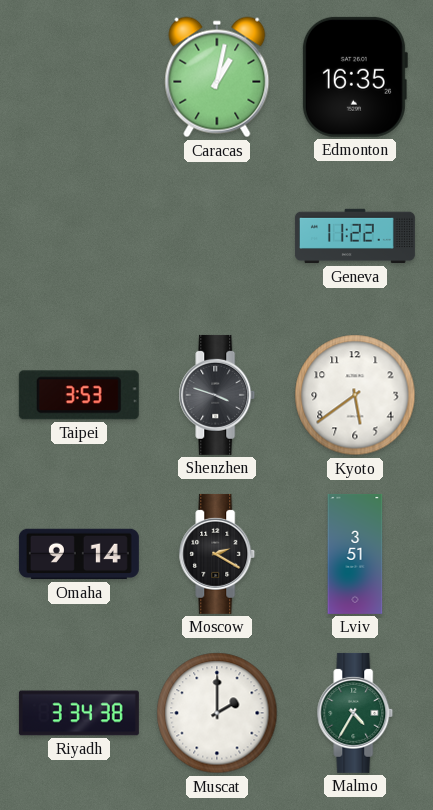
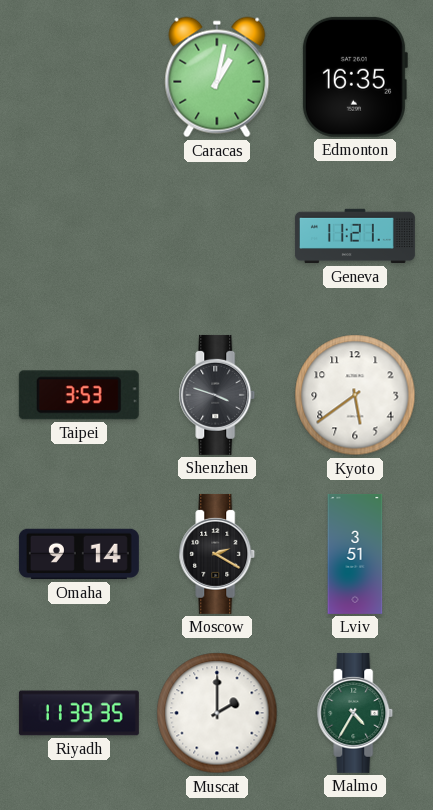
Geneva: 11:22 -> 11:21
Riyadh: 3:34 -> 11:39
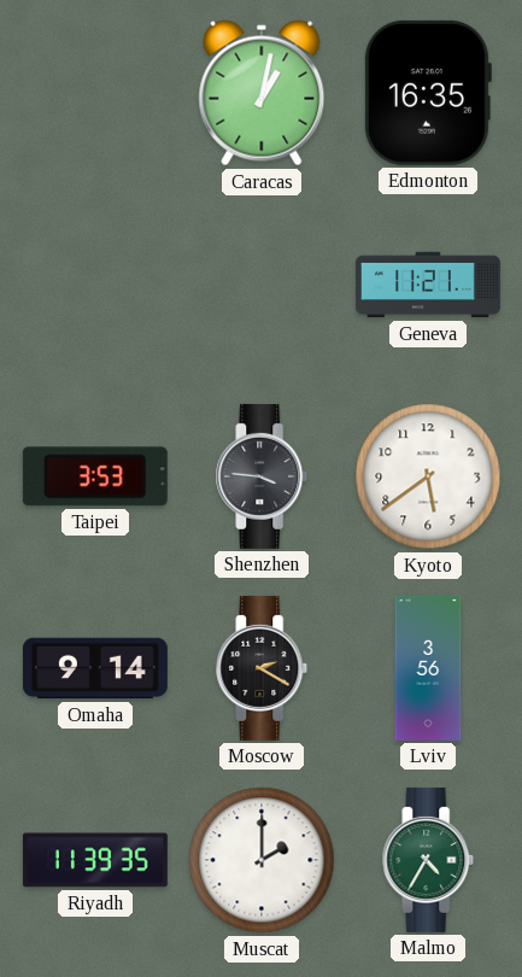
Shenzhen: 3:48 -> 3:46
Lviv: 3:51 -> 3:56
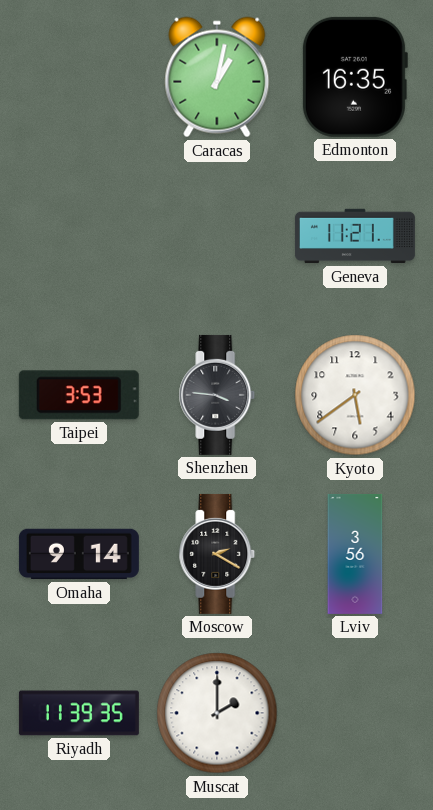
Malmo: 4:35 -> none
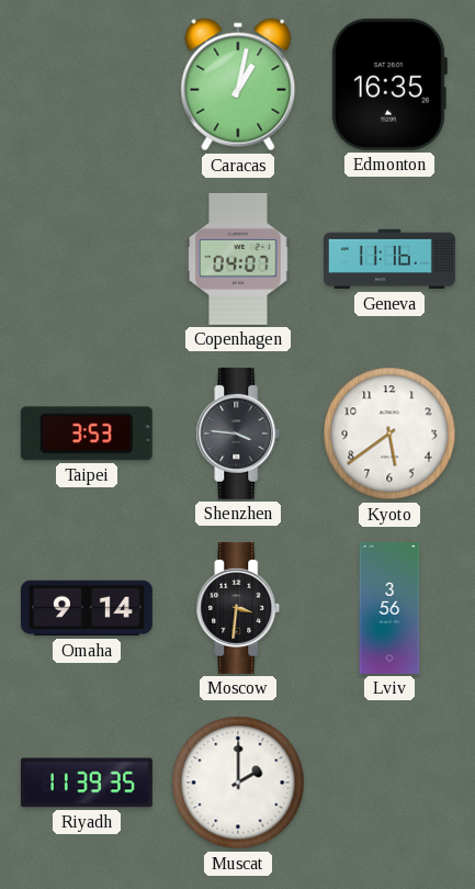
Copenhagen: none -> 04:07
Geneva: 11:21 -> 11:16
Moscow: 2:20 -> 3:31
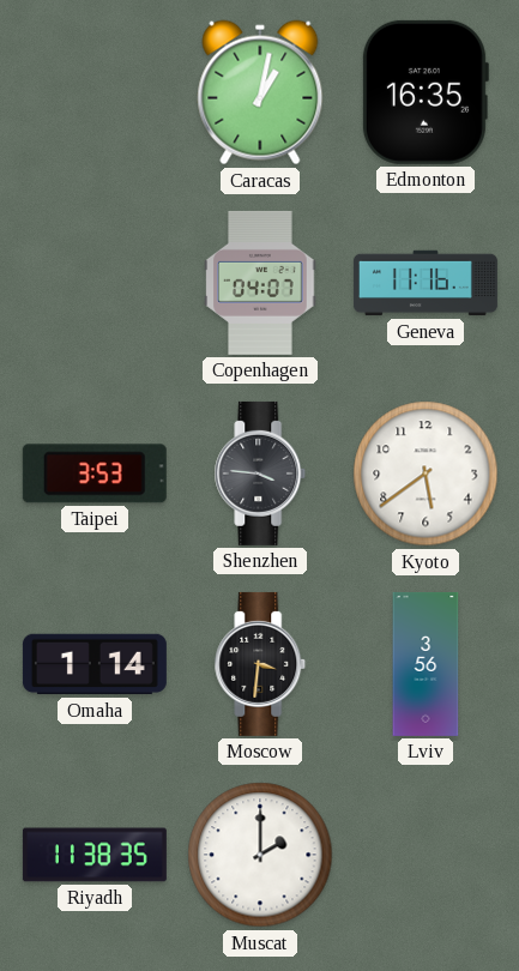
Omaha: 9:14 -> 1:14
Riyadh: 11:39 -> 11:38
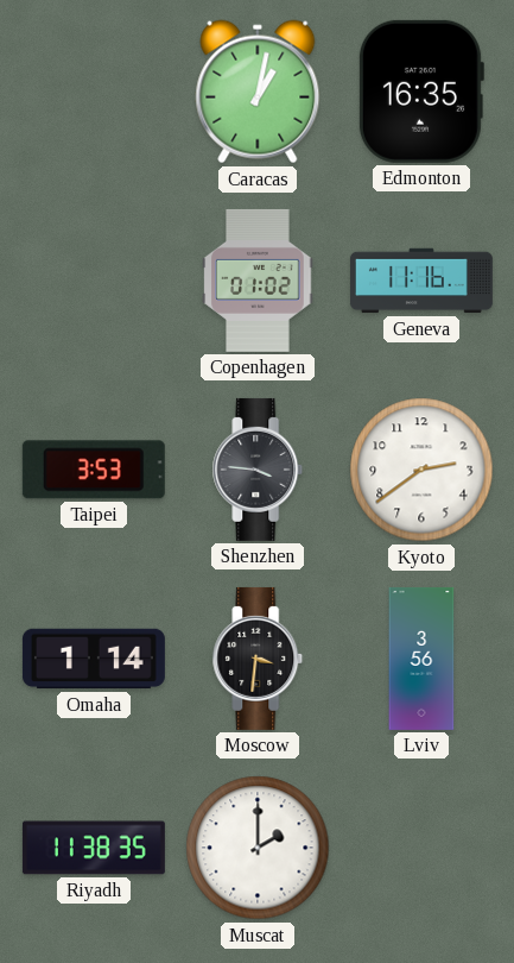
Copenhagen: 04:07 -> 01:02
Kyoto: 5:39 -> 2:39
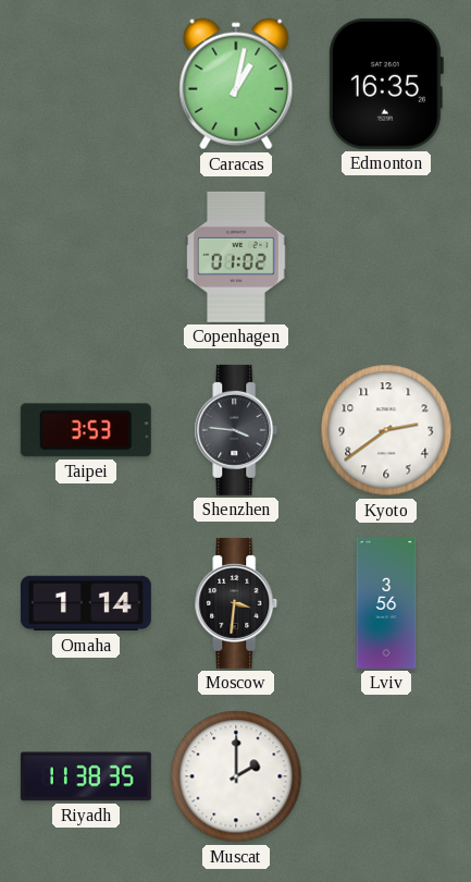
Geneva: 11:16 -> none
